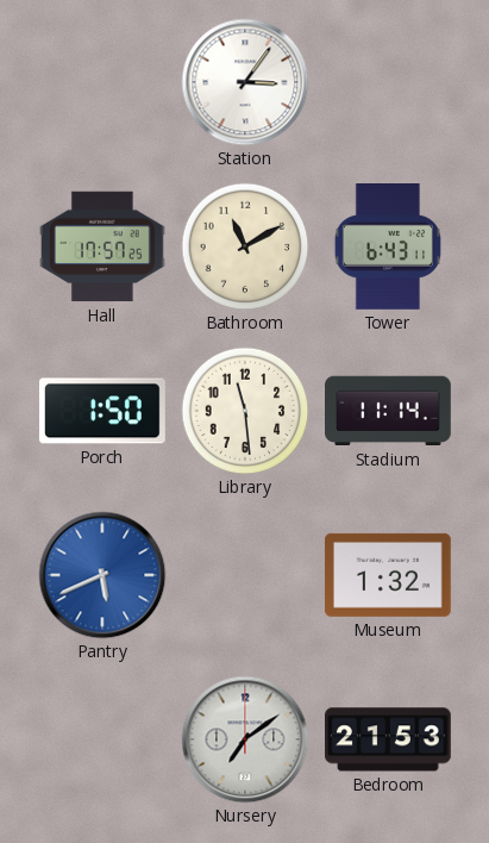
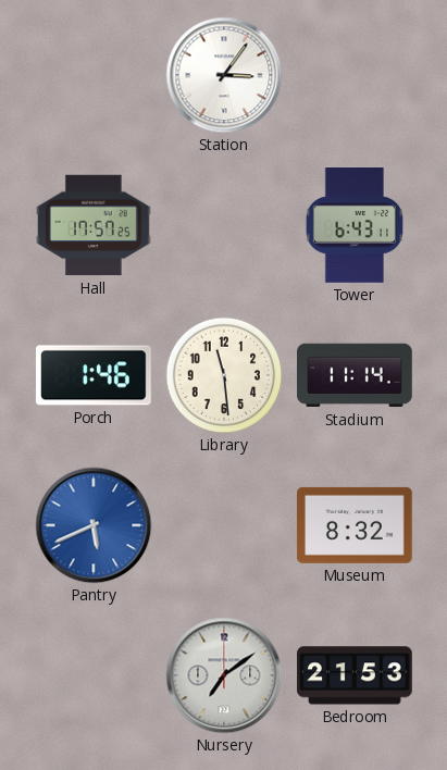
Bathroom: 11:10 -> none
Porch: 1:50 -> 1:46
Museum: 1:32 -> 8:32
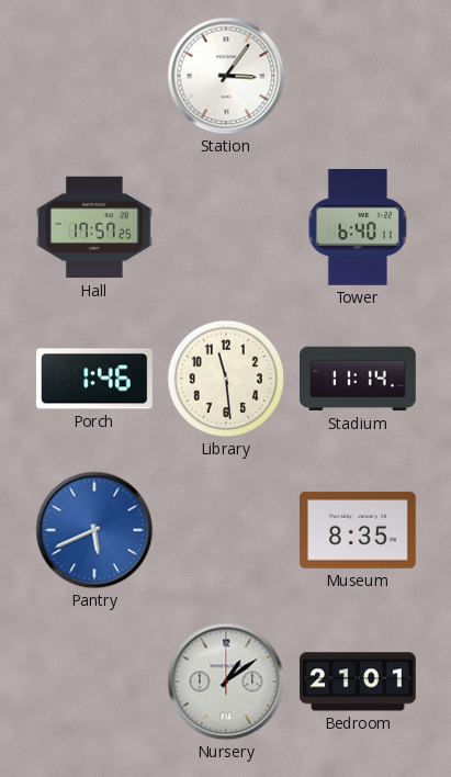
Tower: 6:43 -> 6:40
Museum: 8:32 -> 8:35
Nursery: 7:09 -> 1:09
Bedroom: 21:53 -> 21:01
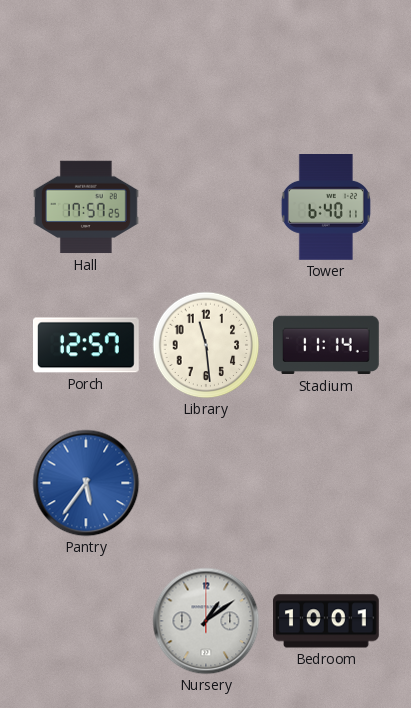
Station: 3:06 -> none
Porch: 1:46 -> 12:57
Pantry: 5:41 -> 5:36
Museum: 8:35 -> none
Bedroom: 21:01 -> 10:01
